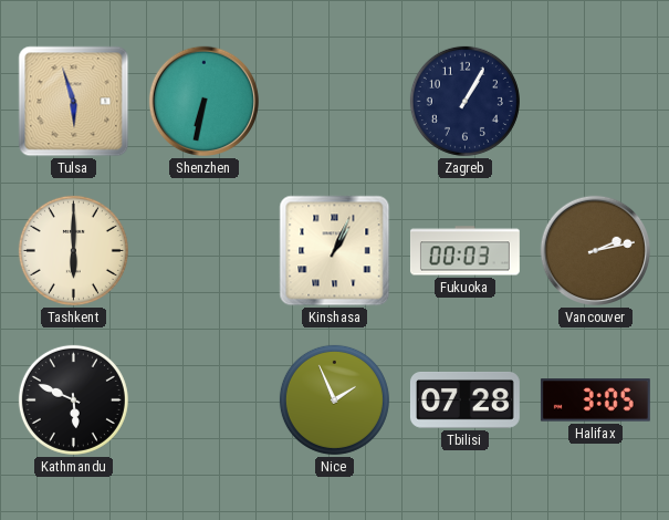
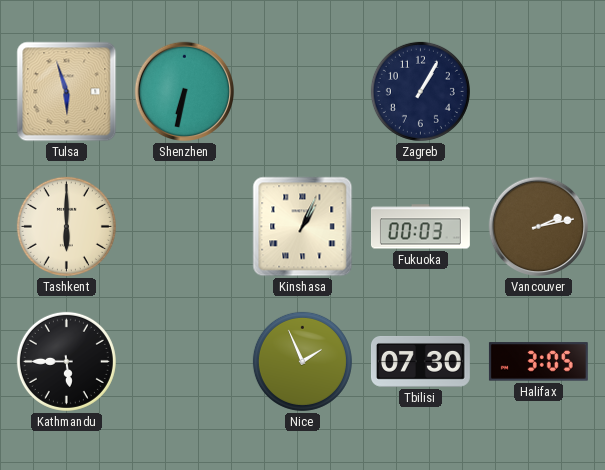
Kathmandu: 5:49 -> 5:45
Tbilisi: 07:28 -> 07:30
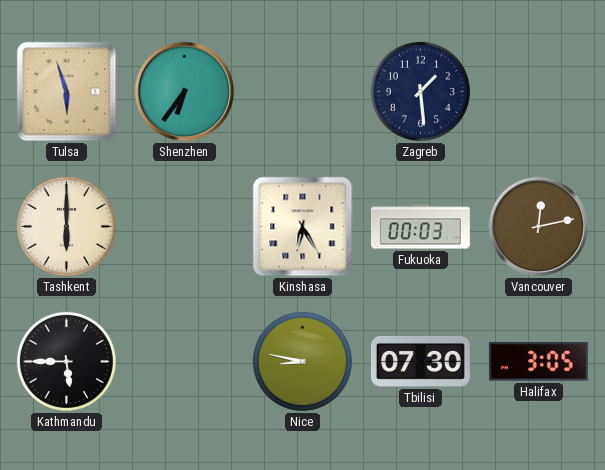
Shenzhen: 6:32 -> 6:36
Zagreb: 1:05 -> 1:29
Kinshasa: 1:04 -> 6:25
Vancouver: 2:13 -> 12:13
Nice: 1:56 -> 8:47
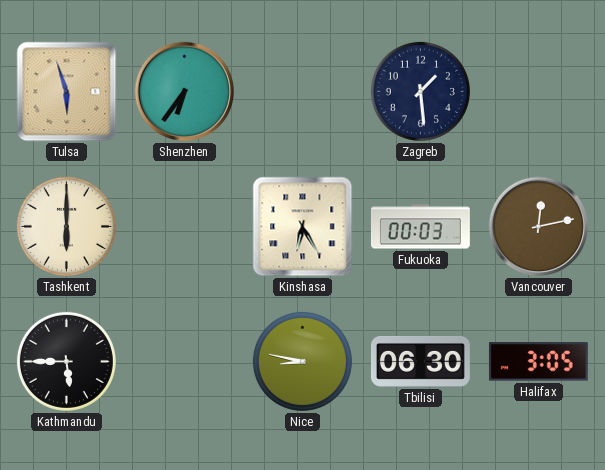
Tbilisi: 07:30 -> 06:30
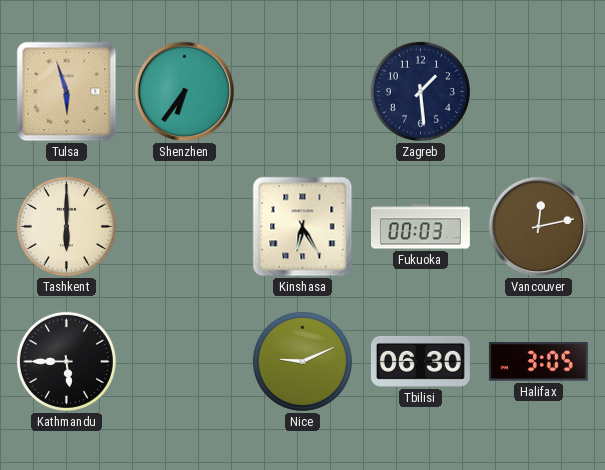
Nice: 8:47 -> 9:11
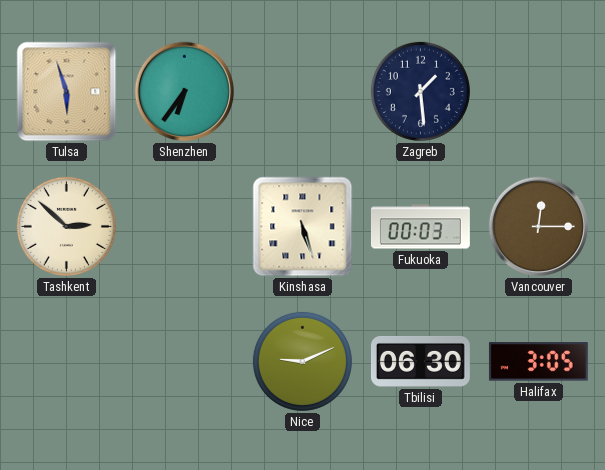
Tashkent: 6:00 -> 2:52
Kinshasa: 6:25 -> 5:27
Vancouver: 12:13 -> 12:15
Kathmandu: 5:45 -> none
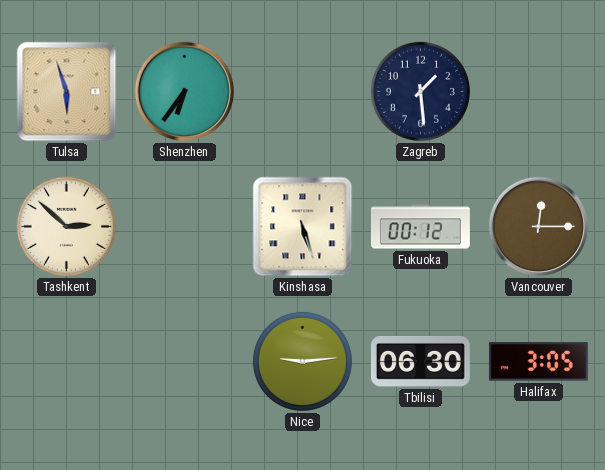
Fukuoka: 00:03 -> 00:12
Nice: 9:11 -> 9:14
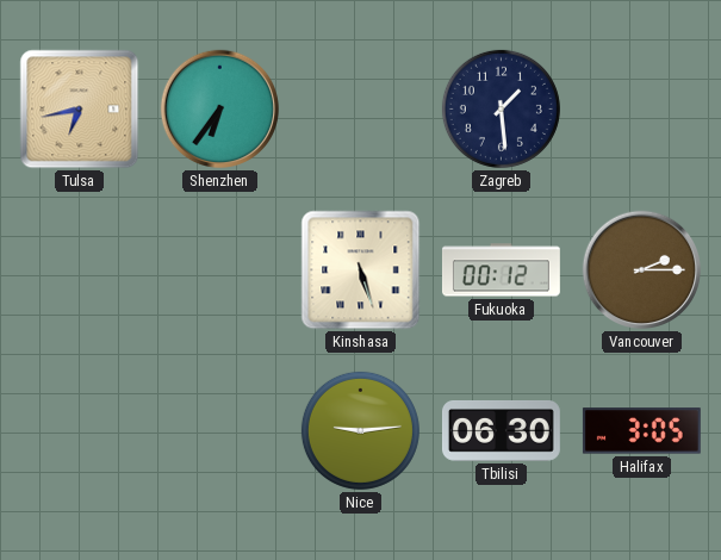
Tulsa: 5:57 -> 6:43
Tashkent: 2:52 -> none
Vancouver: 12:15 -> 2:15
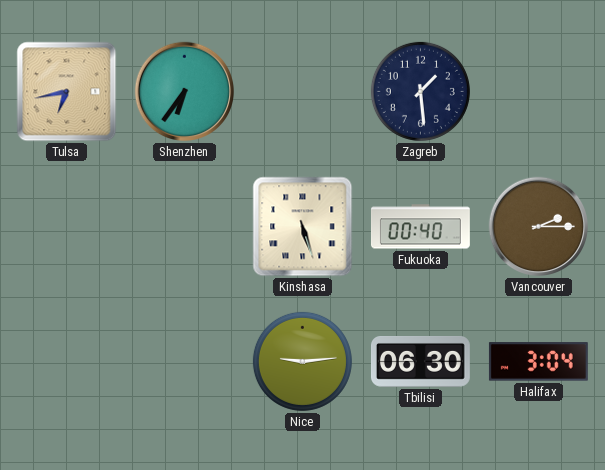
Fukuoka: 00:12 -> 00:40
Halifax: 3:05 -> 3:04
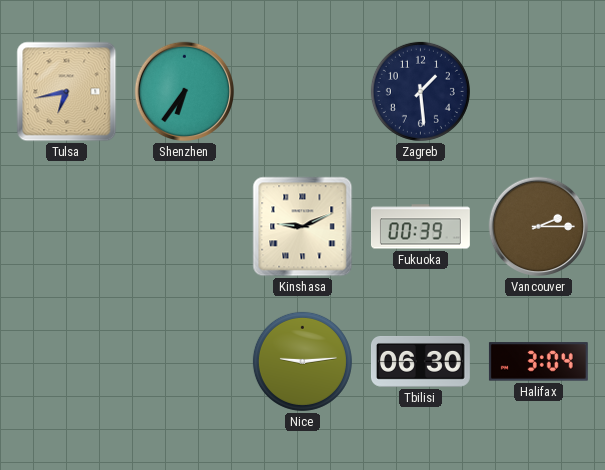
Kinshasa: 5:27 -> 9:11
Fukuoka: 00:40 -> 00:39
